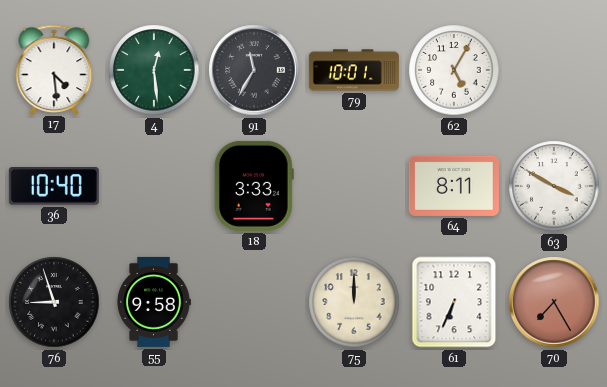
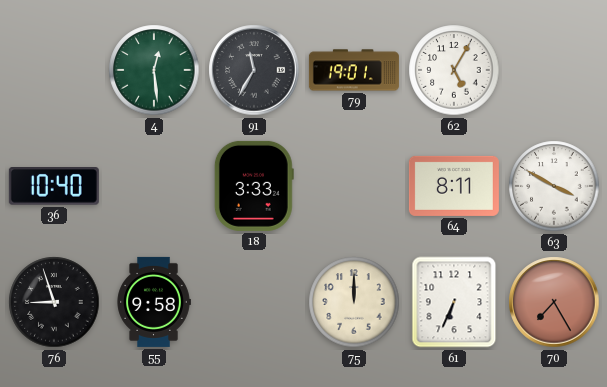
17: 4:29 -> none
79: 10:01 -> 19:01
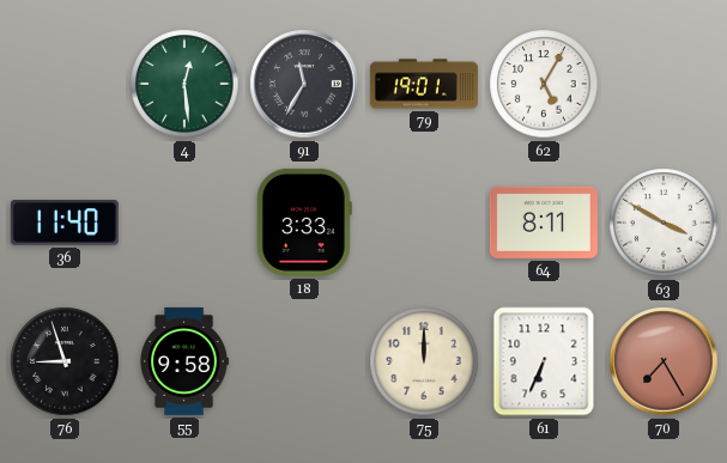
36: 10:40 -> 11:40
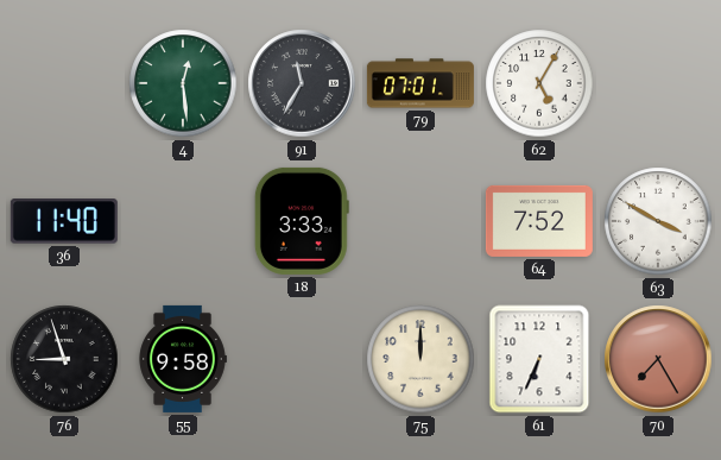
79: 19:01 -> 07:01
64: 8:11 -> 7:52
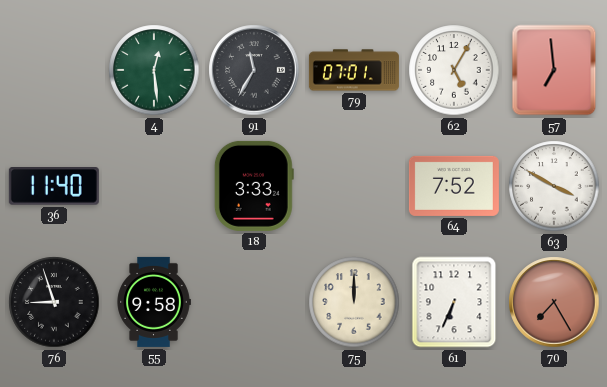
57: none -> 6:59
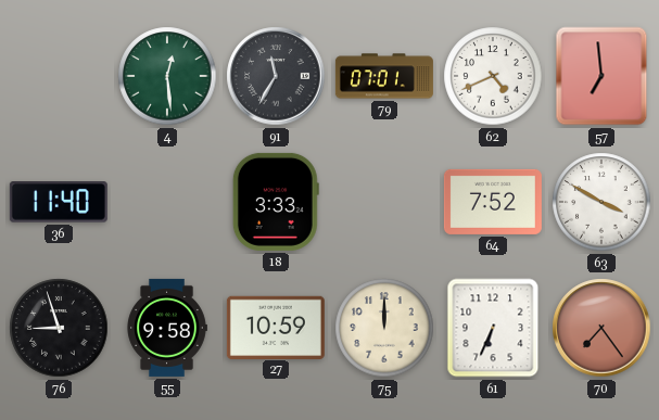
62: 5:05 -> 4:41
27: none -> 10:59
70: 7:25 -> 7:24
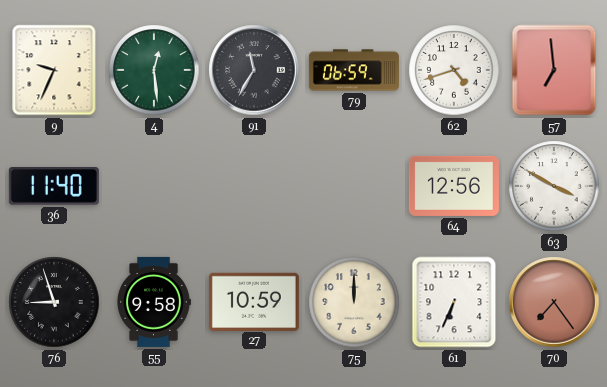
9: none -> 9:34
79: 07:01 -> 06:59
62: 4:41 -> 4:42
18: 3:33 -> none
64: 7:52 -> 12:56
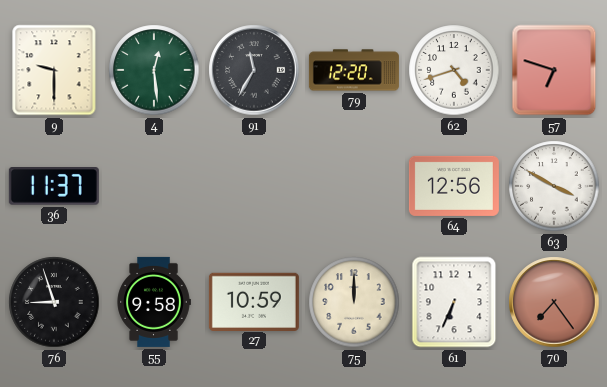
9: 9:34 -> 9:30
79: 06:59 -> 12:20
57: 6:59 -> 6:48
36: 11:40 -> 11:37
